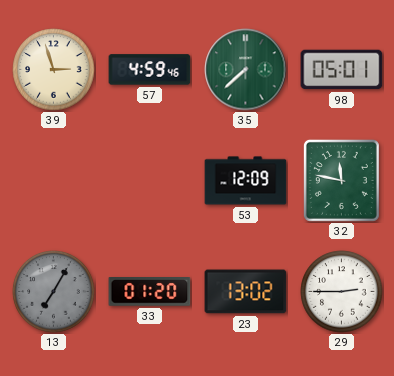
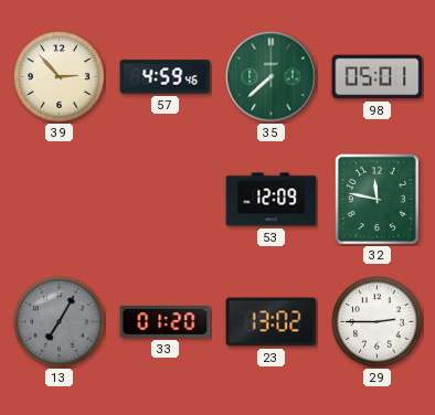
39: 2:57 -> 2:53
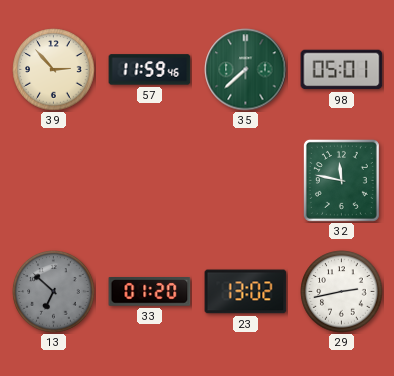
57: 4:59 -> 11:59
53: 12:09 -> none
13: 7:05 -> 6:52
29: 2:45 -> 2:43
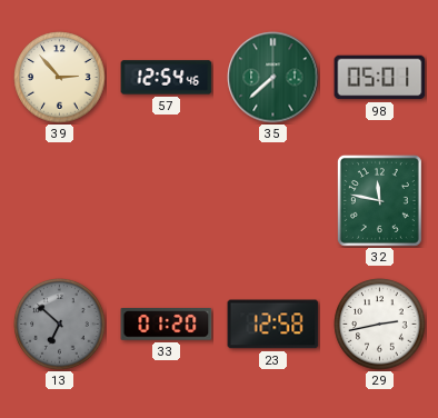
57: 11:59 -> 12:54
23: 13:02 -> 12:58
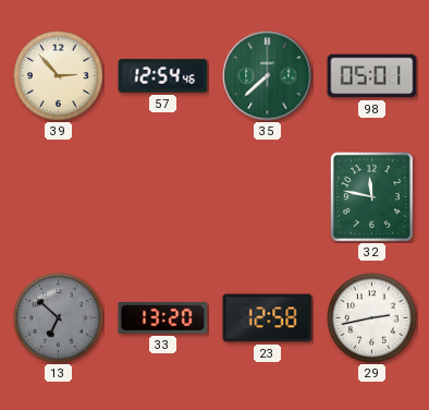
33: 01:20 -> 13:20
